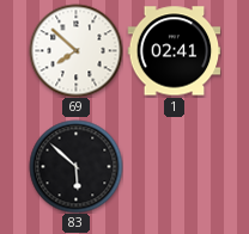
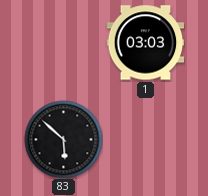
69: 7:52 -> none
1: 02:41 -> 03:03
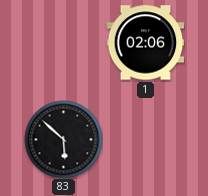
1: 03:03 -> 02:06
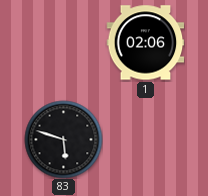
83: 5:52 -> 5:48
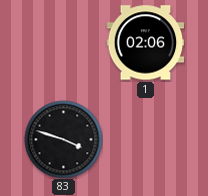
83: 5:48 -> 3:48
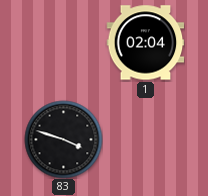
1: 02:06 -> 02:04
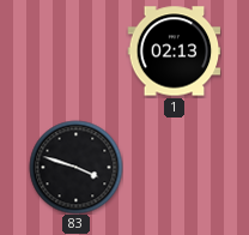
1: 02:04 -> 02:13
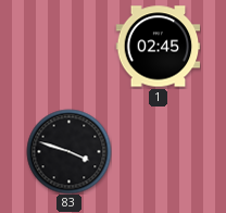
1: 02:13 -> 02:45
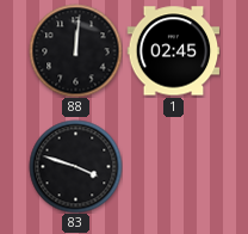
88: none -> 12:01
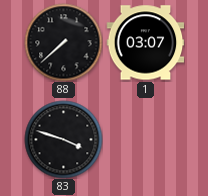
88: 12:01 -> 7:38
1: 02:45 -> 03:07
